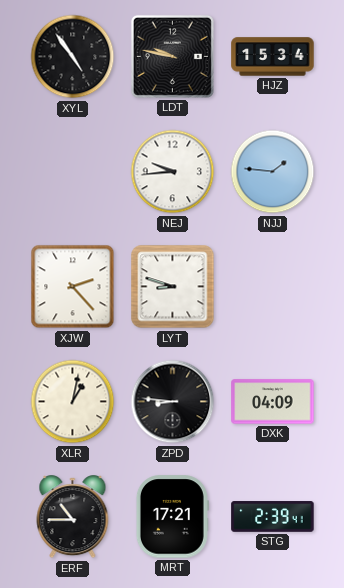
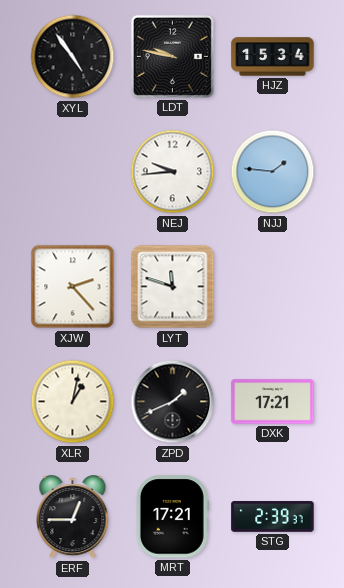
LYT: 8:48 -> 11:48
ZPD: 8:46 -> 1:41
DXK: 04:09 -> 17:21
ERF: 10:45 -> 12:45
STG: 2:39:41 -> 2:39:37
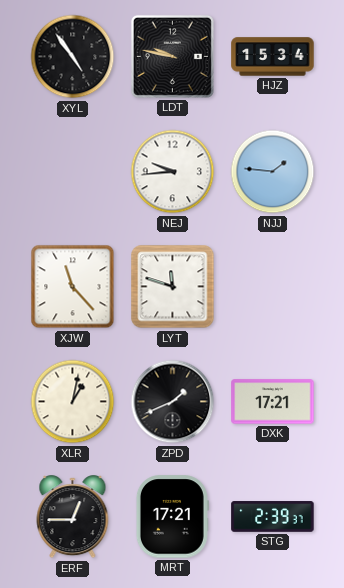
XJW: 2:23 -> 11:23
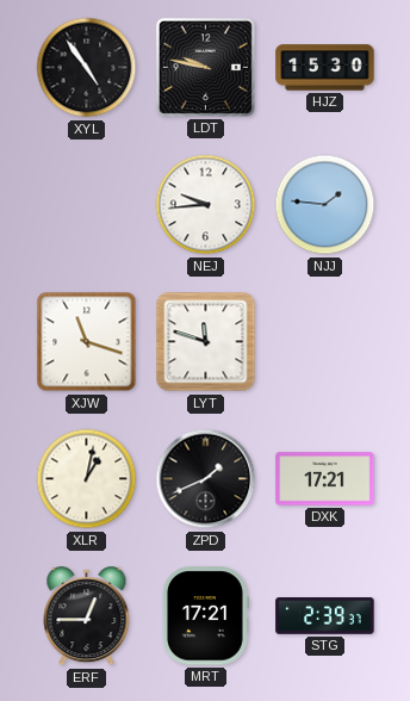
HJZ: 15:34 -> 15:30
XJW: 11:23 -> 11:18
